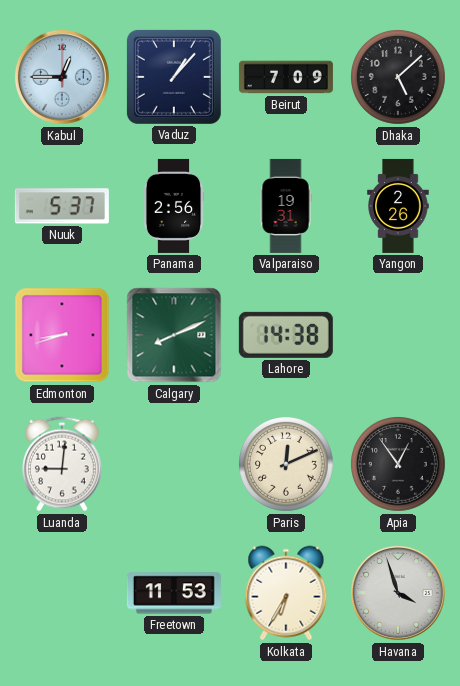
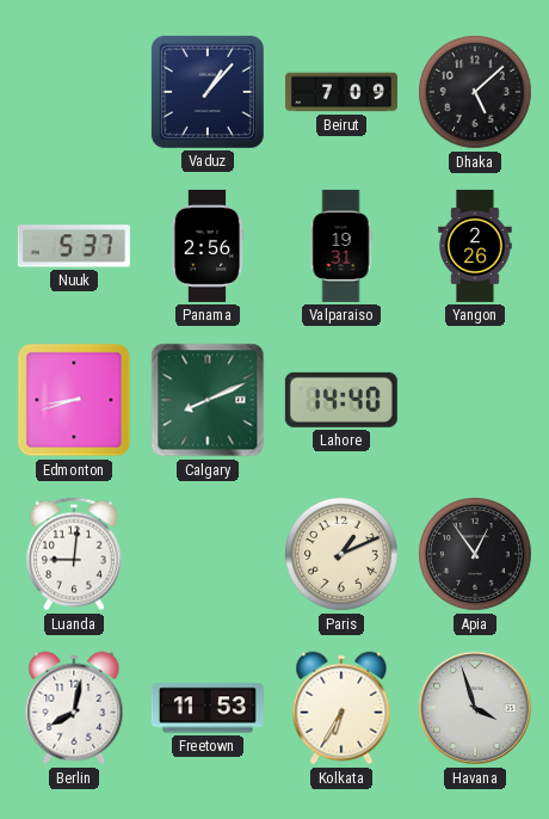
Kabul: 12:45 -> none
Lahore: 14:38 -> 14:40
Paris: 12:11 -> 1:11
Berlin: none -> 8:02
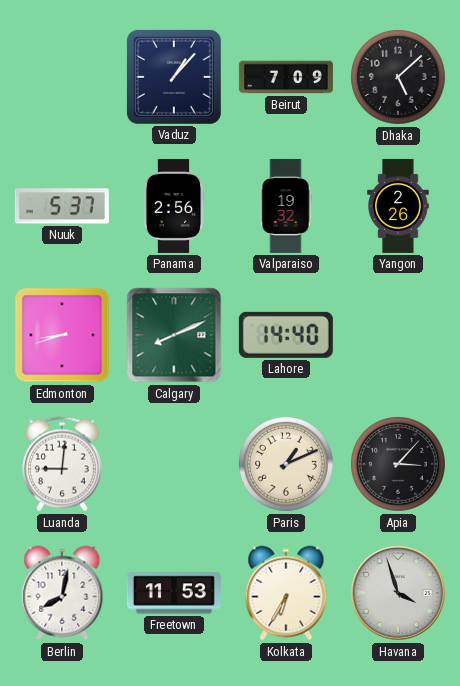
Valparaiso: 19:31 -> 19:32
Apia: 12:54 -> 3:07
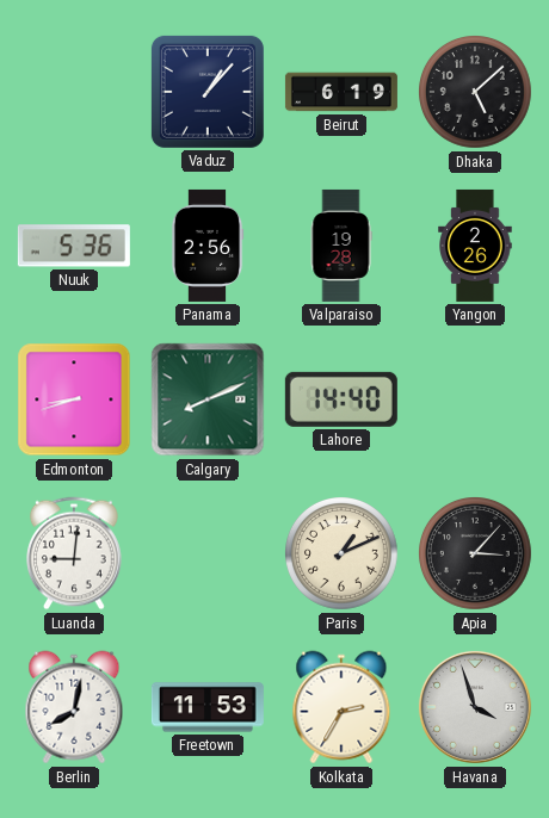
Beirut: 7:09 -> 6:19
Nuuk: 5:37 -> 5:36
Valparaiso: 19:32 -> 19:28
Kolkata: 6:35 -> 2:35
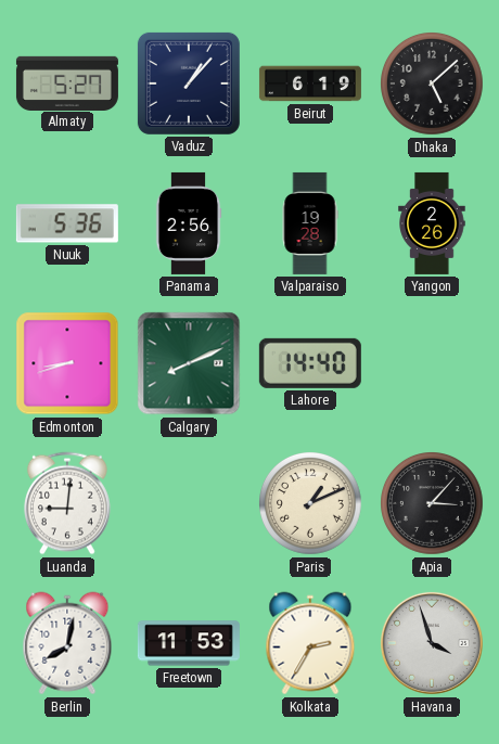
Almaty: none -> 5:27
